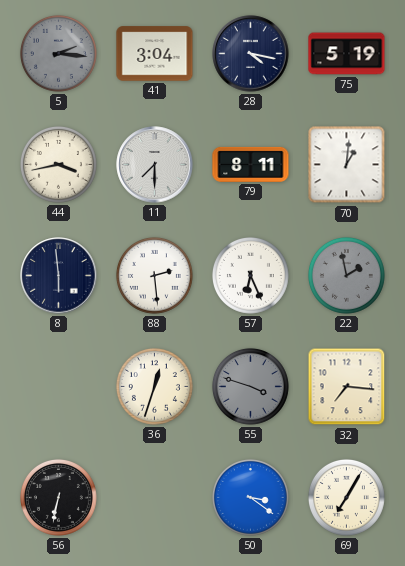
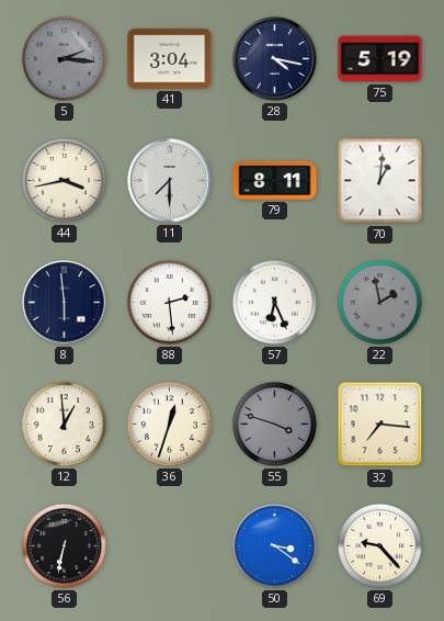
12: none -> 12:59
69: 7:05 -> 9:23
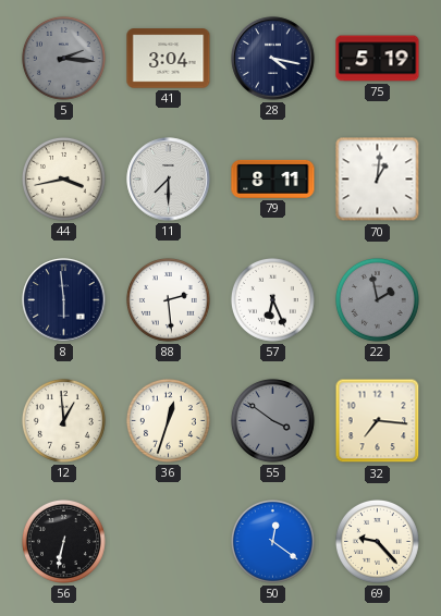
55: 3:48 -> 3:51
50: 3:21 -> 12:21
